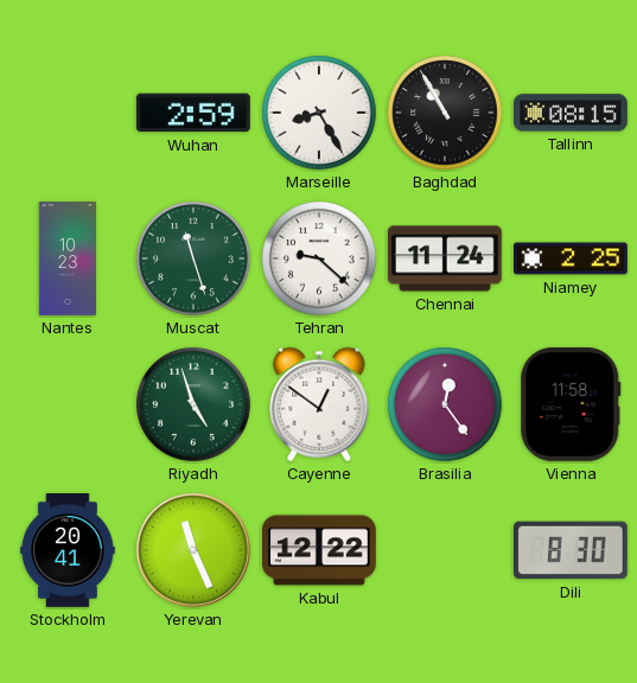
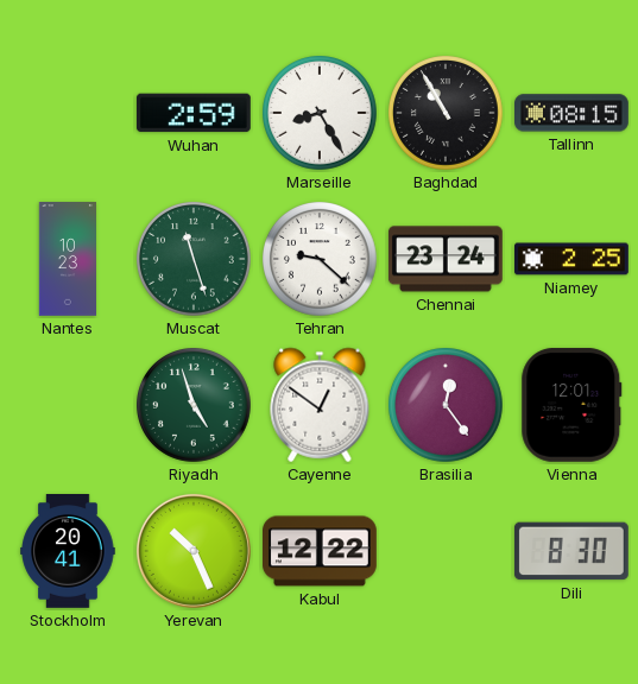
Chennai: 11:24 -> 23:24
Vienna: 11:58 -> 12:01
Yerevan: 11:26 -> 10:26
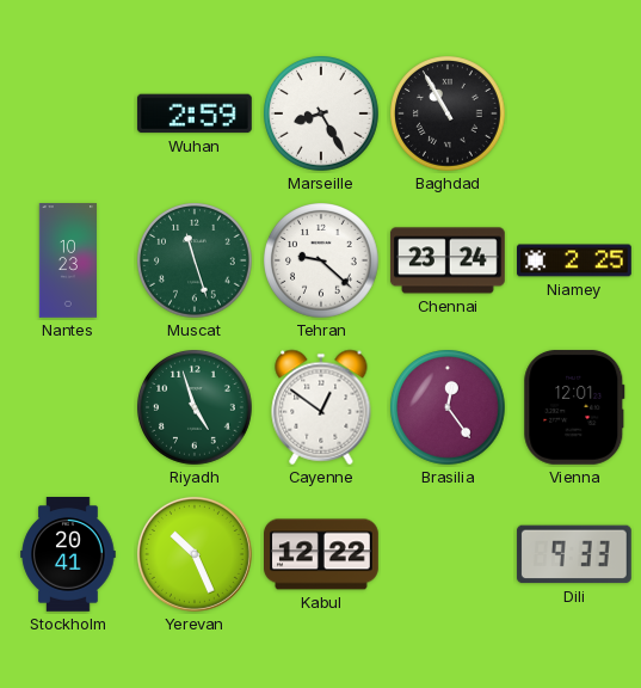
Tallinn: 08:15 -> none
Dili: 8:30 -> 9:33
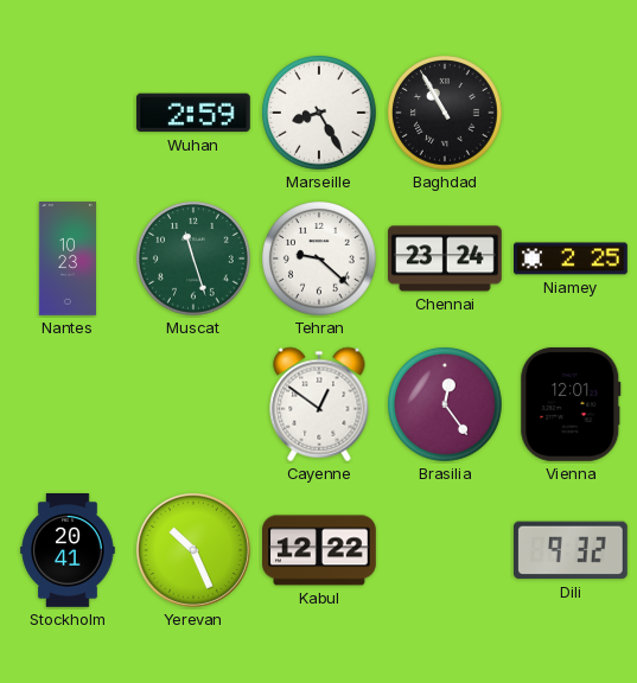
Riyadh: 4:57 -> none
Dili: 9:33 -> 9:32
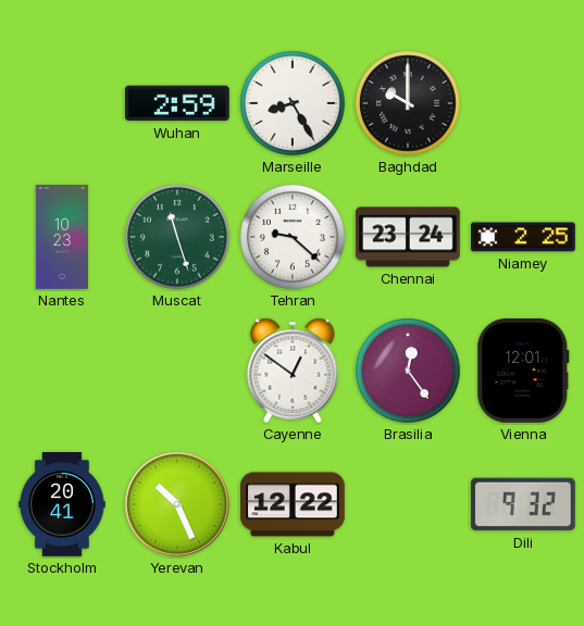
Baghdad: 10:55 -> 10:00
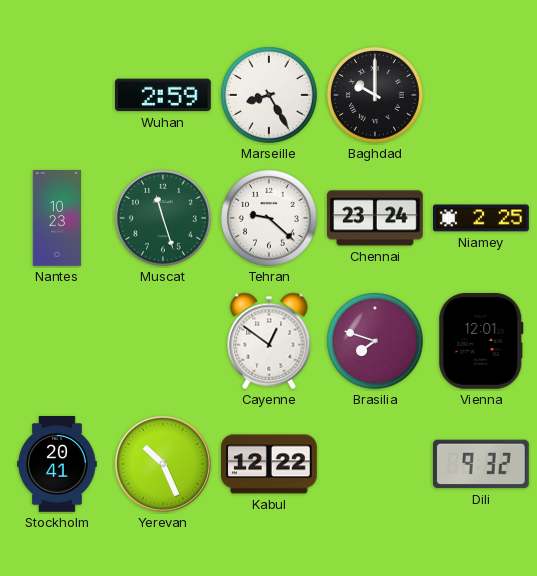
Brasilia: 12:24 -> 7:48
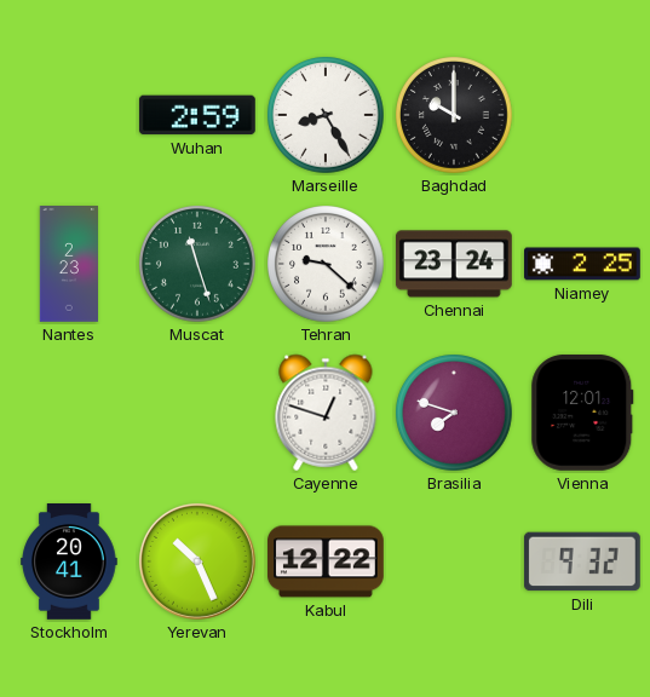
Nantes: 10:23 -> 2:23
Cayenne: 12:51 -> 12:48
